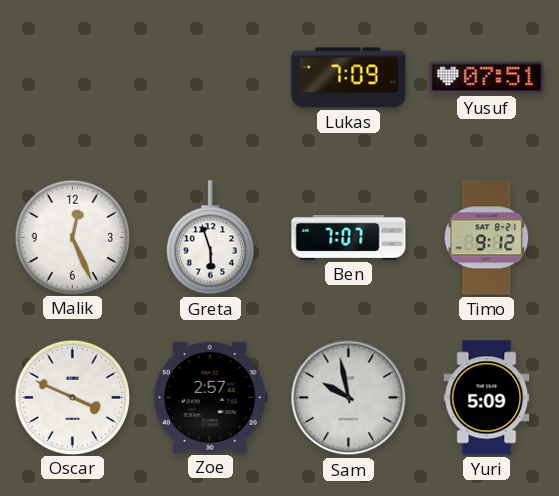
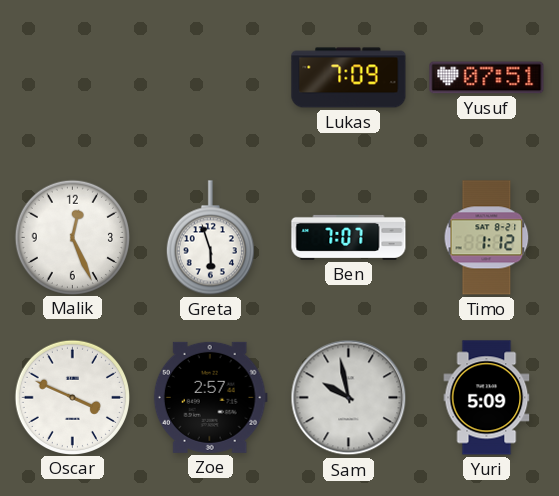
Timo: 9:12 -> 1:12
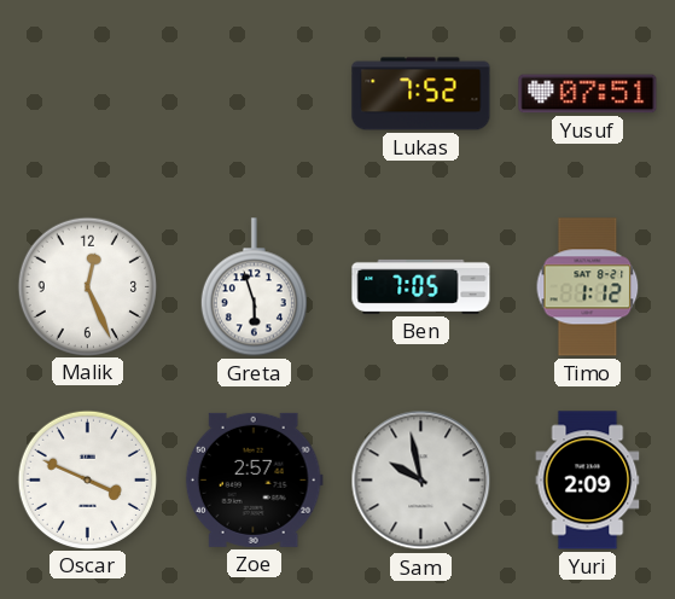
Lukas: 7:09 -> 7:52
Ben: 7:07 -> 7:05
Yuri: 5:09 -> 2:09
